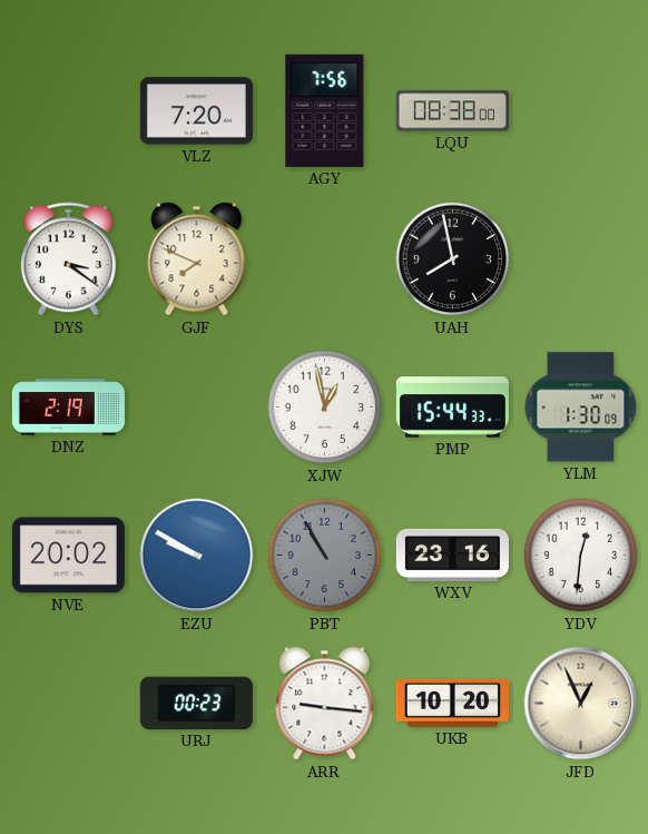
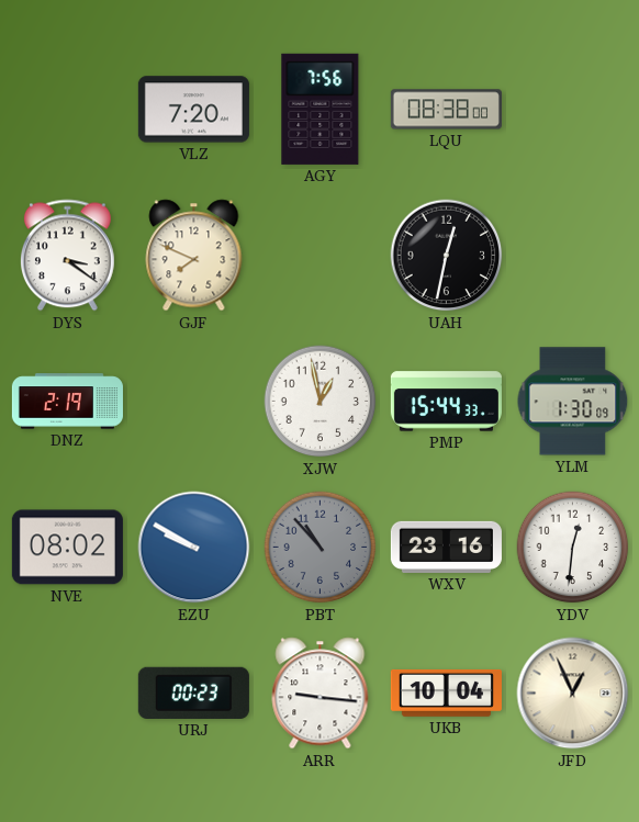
UAH: 7:58 -> 12:32
NVE: 20:02 -> 08:02
PBT: 10:55 -> 10:53
UKB: 10:20 -> 10:04
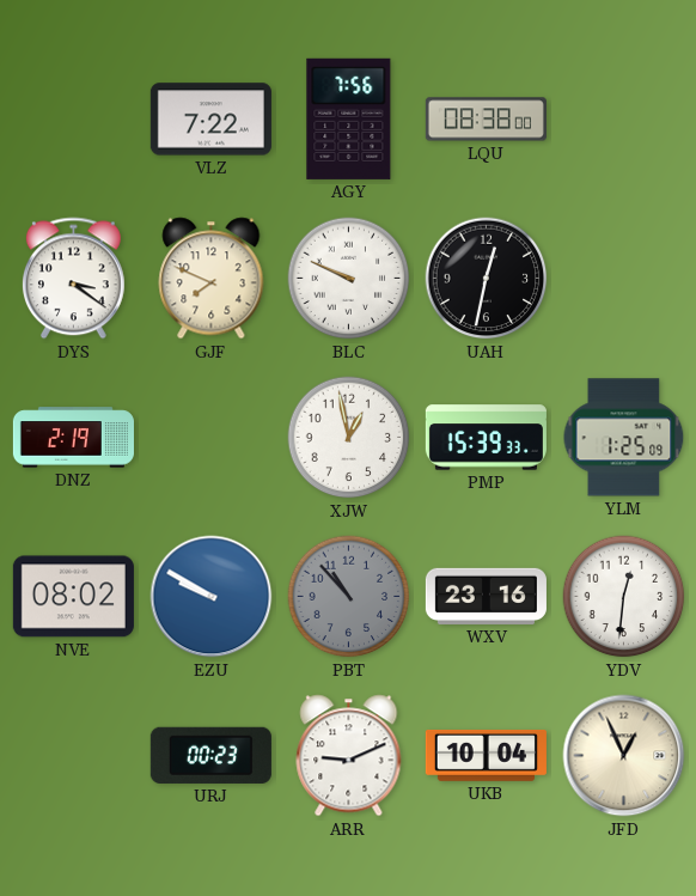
VLZ: 7:20 -> 7:22
BLC: none -> 9:49
PMP: 15:44 -> 15:39
YLM: 1:30 -> 1:25
ARR: 9:16 -> 9:11
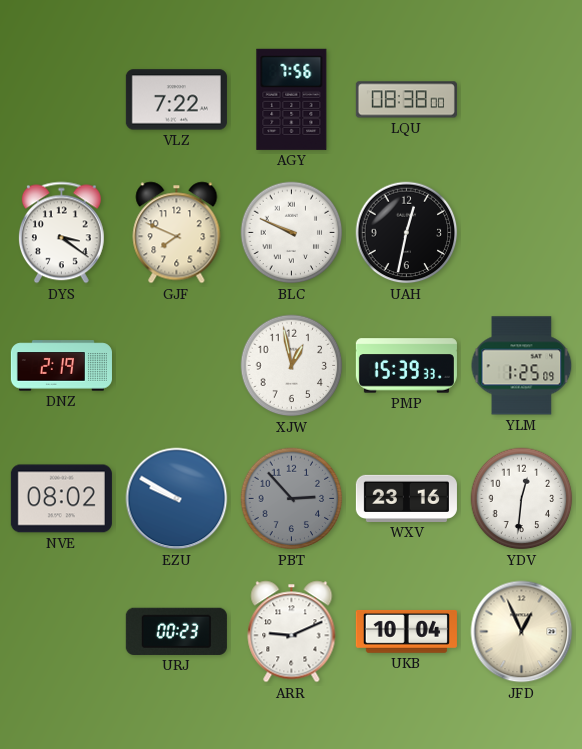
PBT: 10:53 -> 2:53
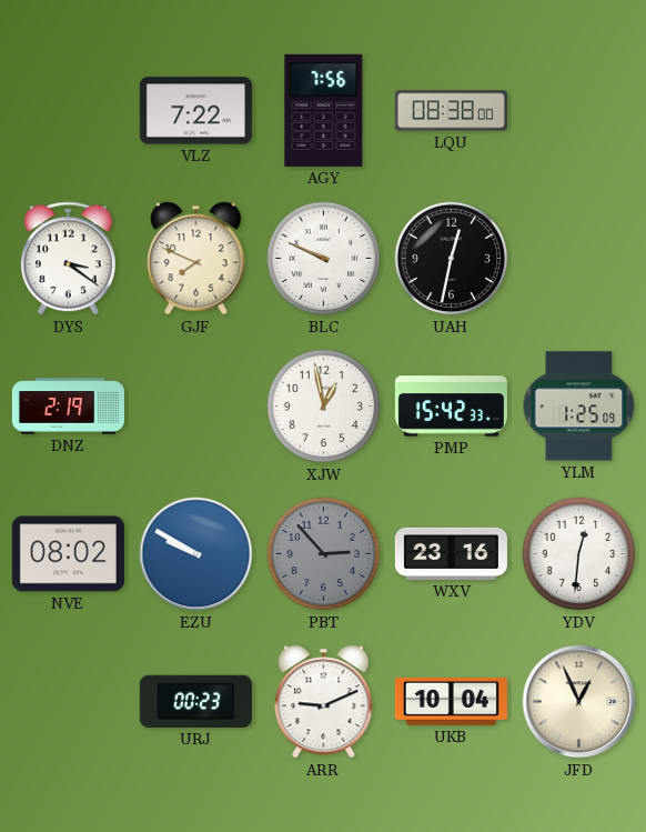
PMP: 15:39 -> 15:42
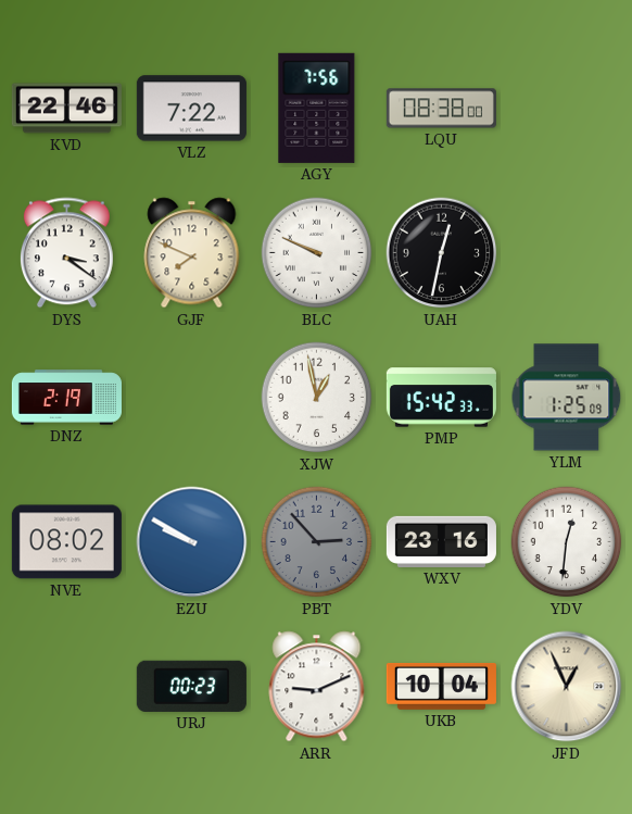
KVD: none -> 22:46
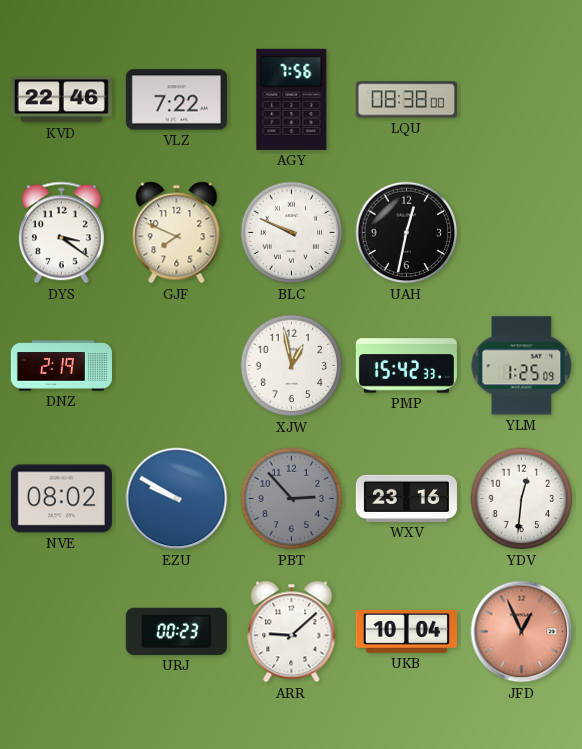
ARR: 9:11 -> 9:08
JFD dial: cream -> salmon
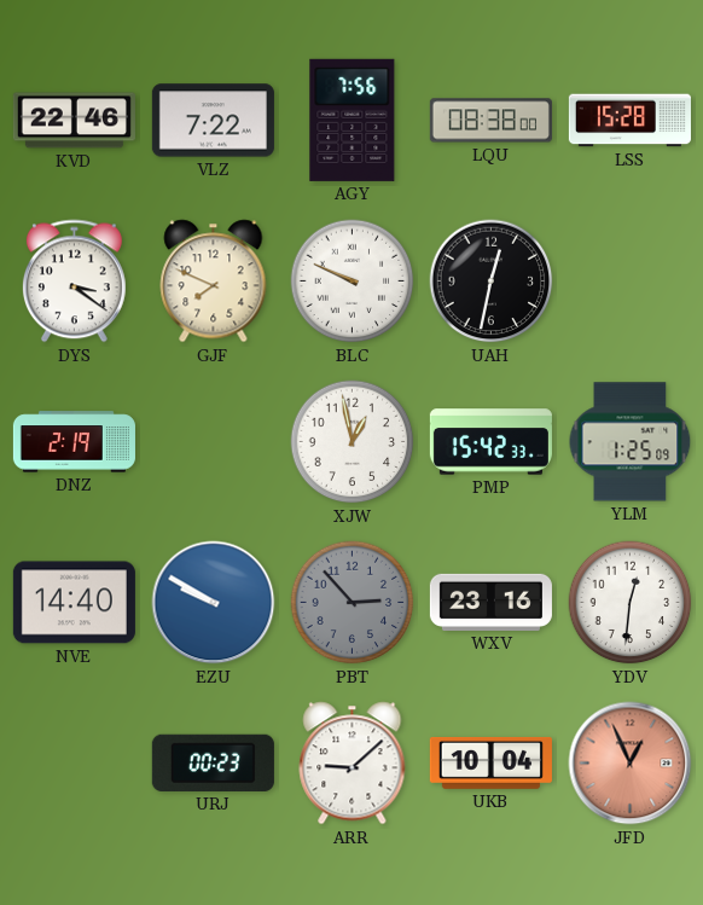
LSS: none -> 15:28
NVE: 08:02 -> 14:40
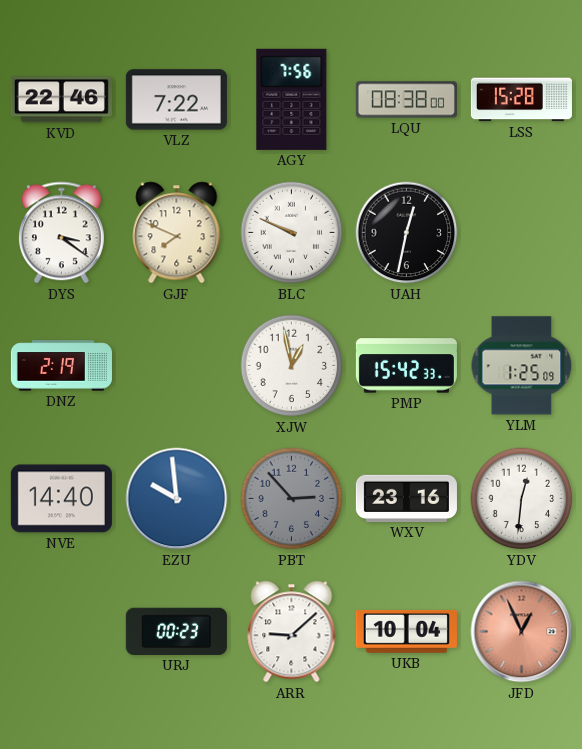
EZU: 9:50 -> 9:59
